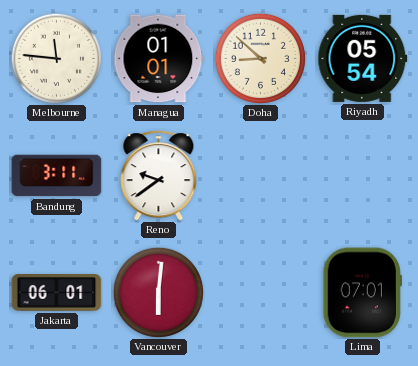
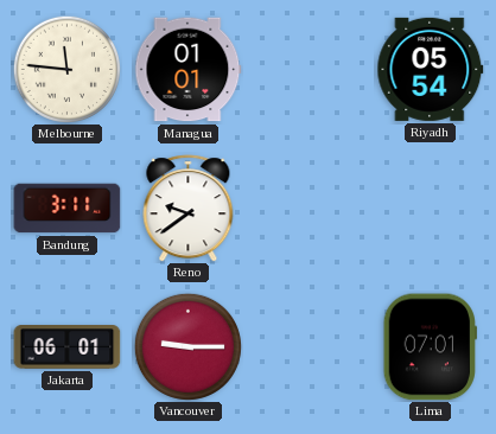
Doha: 8:52 -> none
Vancouver: 6:01 -> 9:15
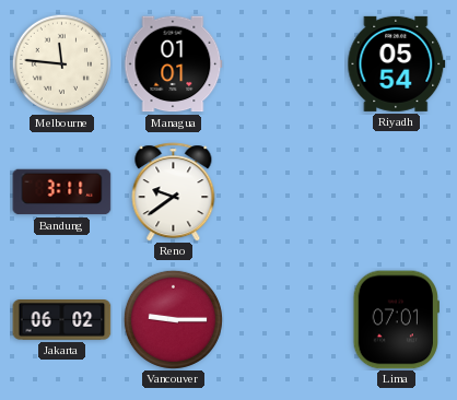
Jakarta: 06:01 -> 06:02
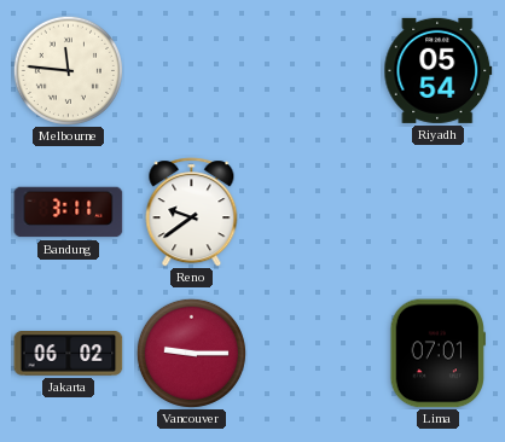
Managua: 01:01 -> none
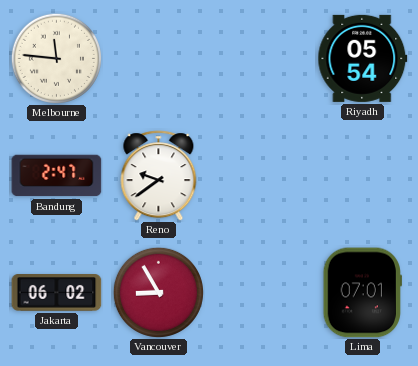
Bandung: 3:11 -> 2:47
Vancouver: 9:15 -> 8:55
